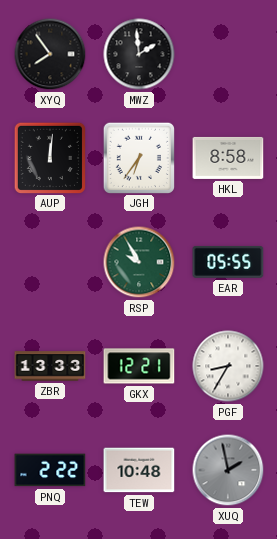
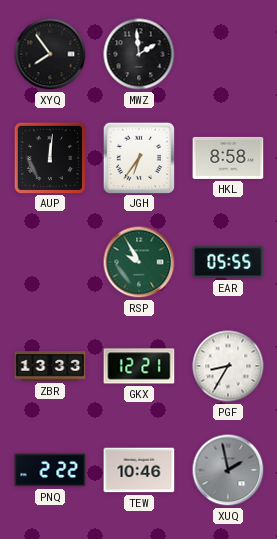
TEW: 10:48 -> 10:46
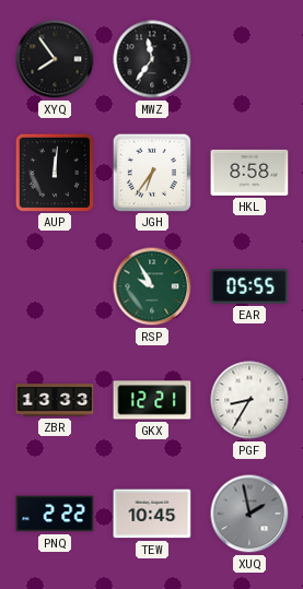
MWZ: 1:59 -> 11:36
TEW: 10:46 -> 10:45
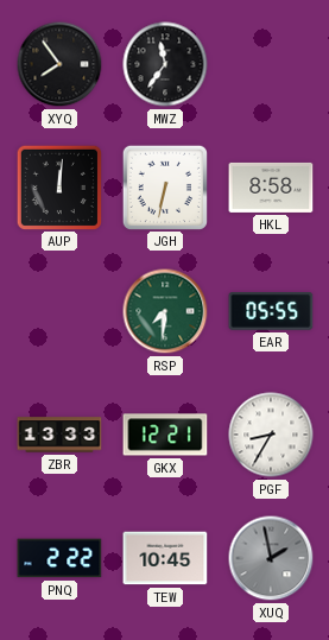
JGH: 6:36 -> 6:32
RSP: 9:55 -> 7:31
